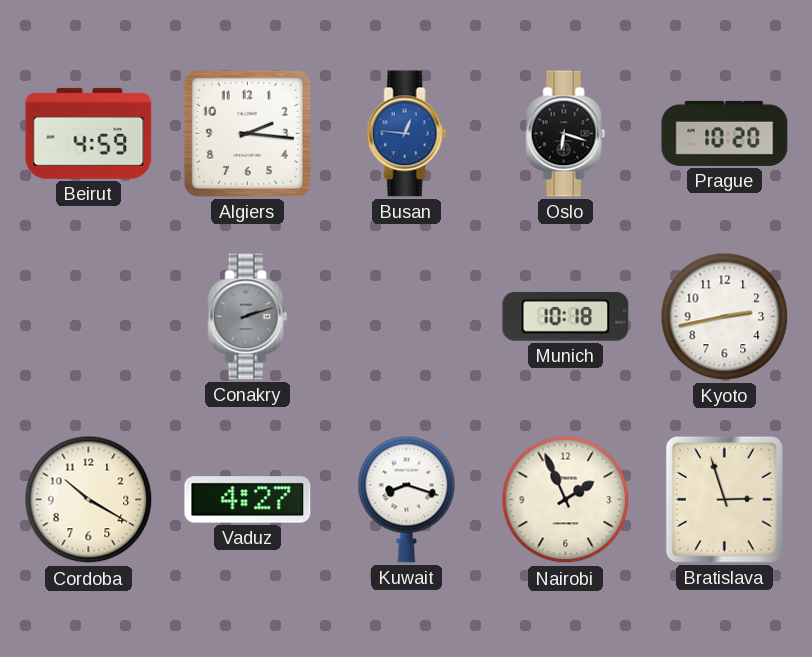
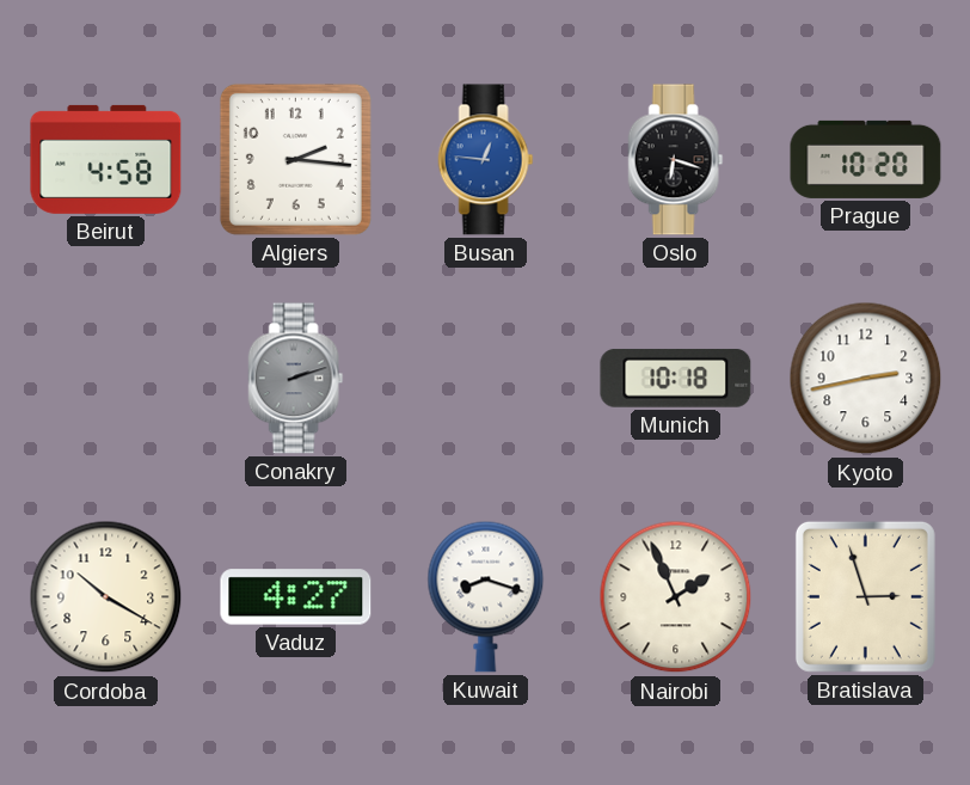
Beirut: 4:59 -> 4:58
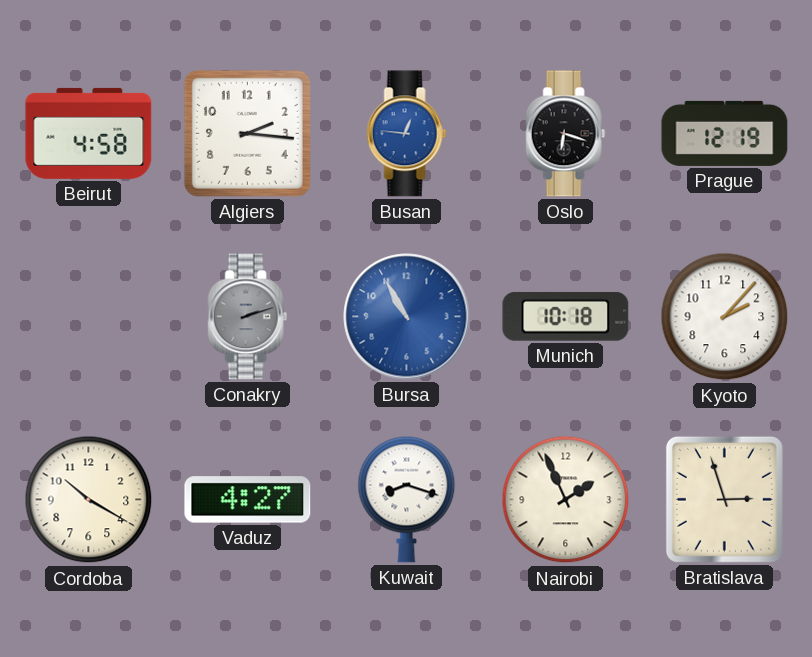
Prague: 10:20 -> 12:19
Bursa: none -> 10:55
Kyoto: 2:43 -> 2:07
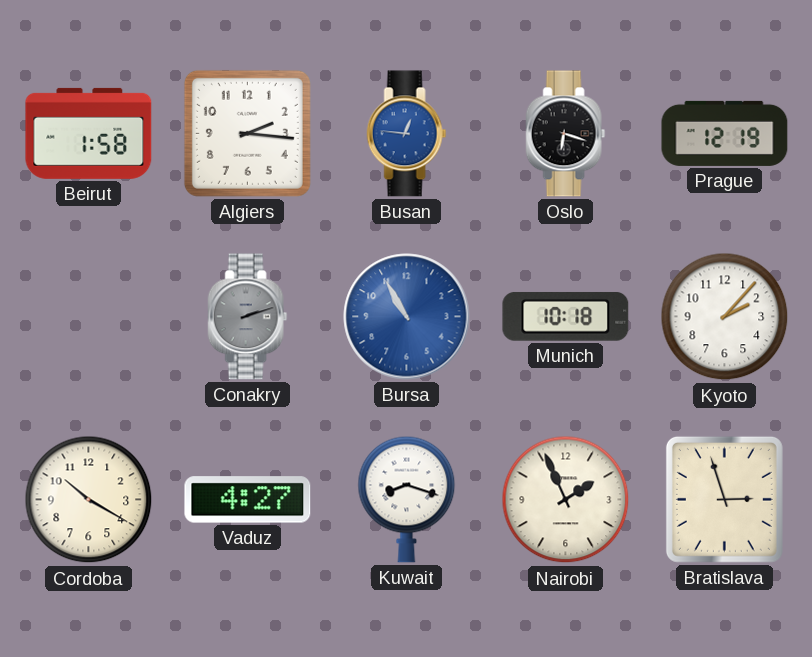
Beirut: 4:58 -> 1:58
